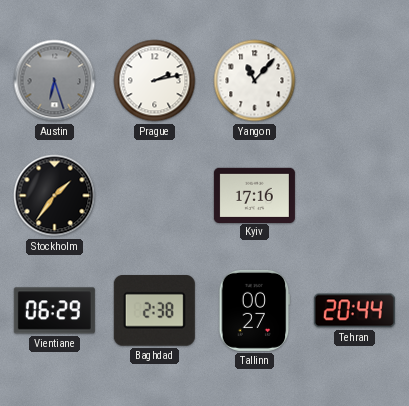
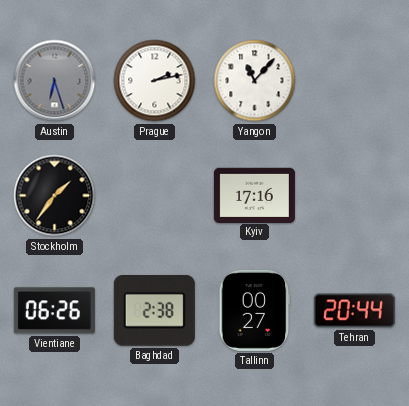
Vientiane: 06:29 -> 06:26
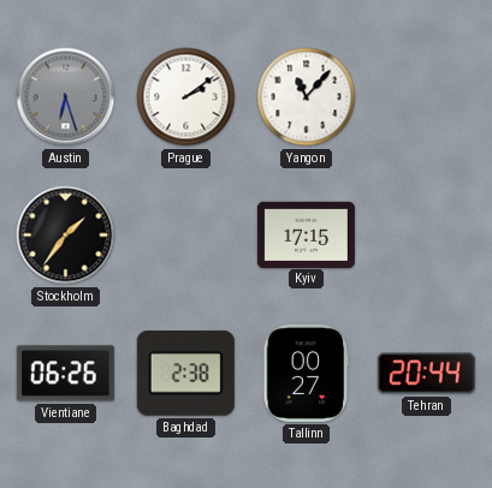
Prague: 2:13 -> 2:09
Kyiv: 17:16 -> 17:15
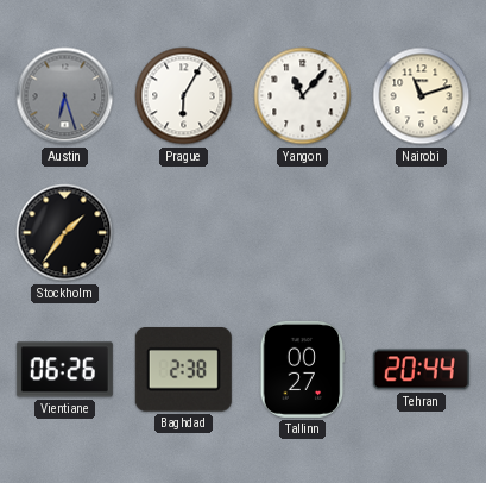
Prague: 2:09 -> 6:05
Nairobi: none -> 11:12
Kyiv: 17:15 -> none
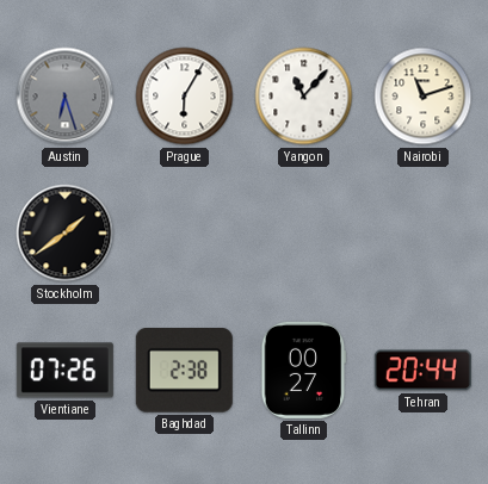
Stockholm: 1:36 -> 1:39
Vientiane: 06:26 -> 07:26
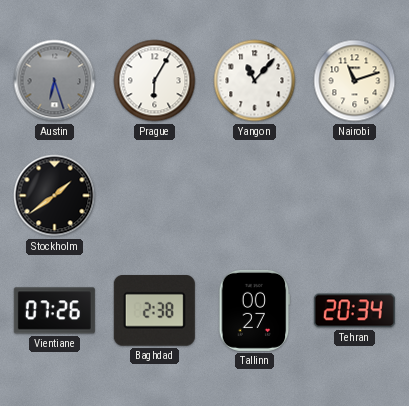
Tehran: 20:44 -> 20:34
